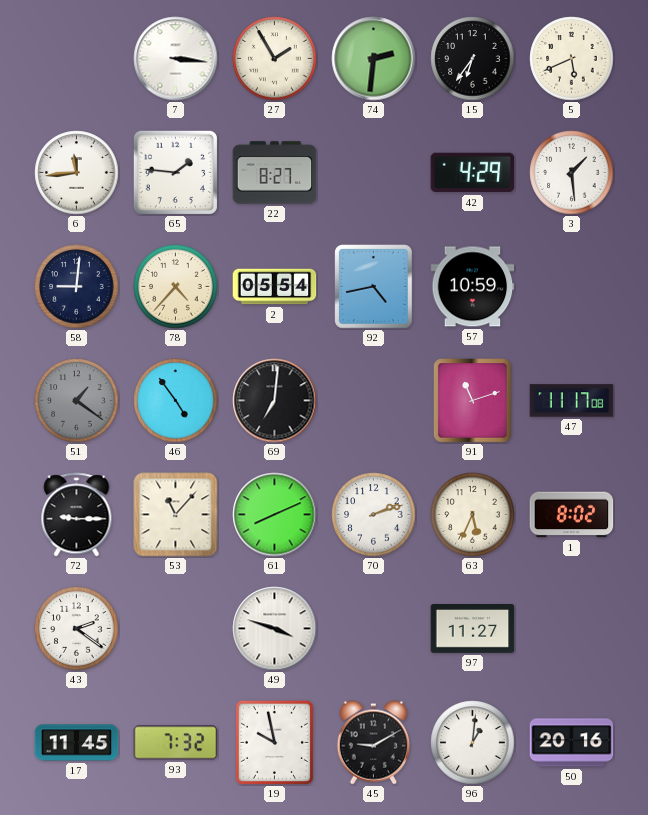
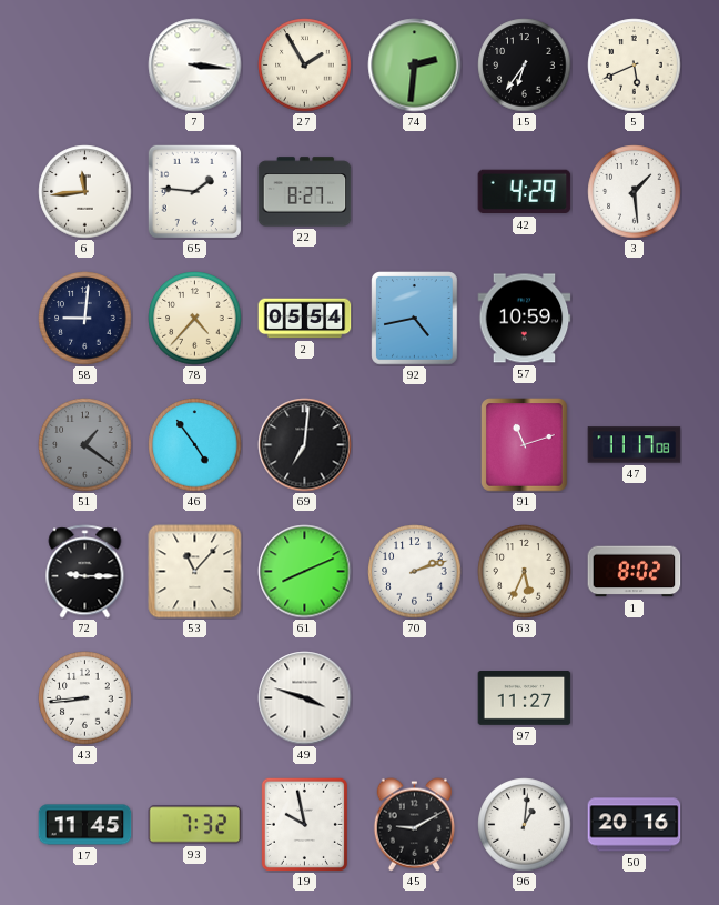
43: 2:21 -> 8:44
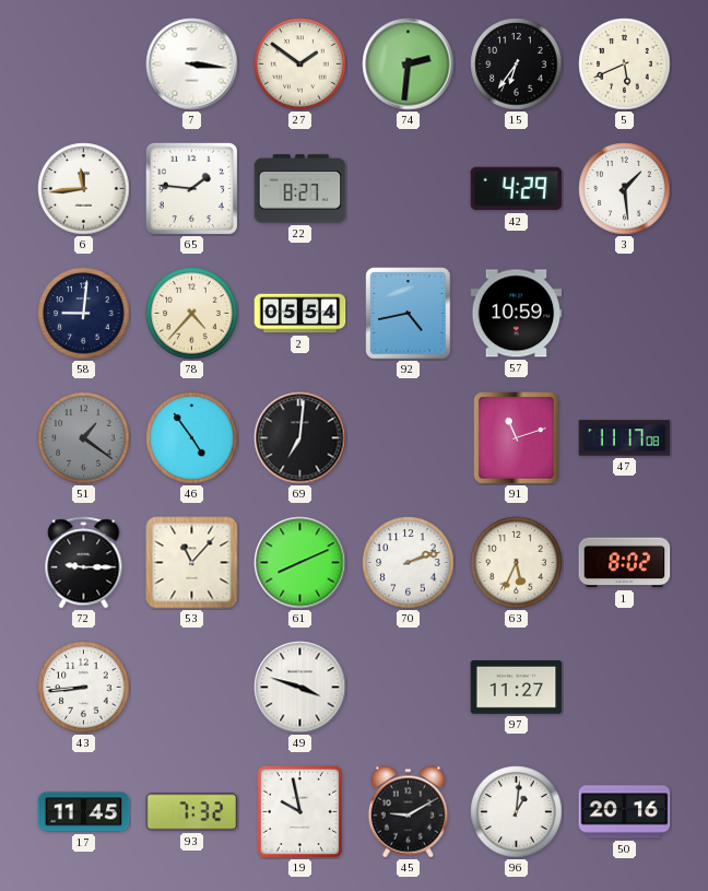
27: 1:55 -> 1:51
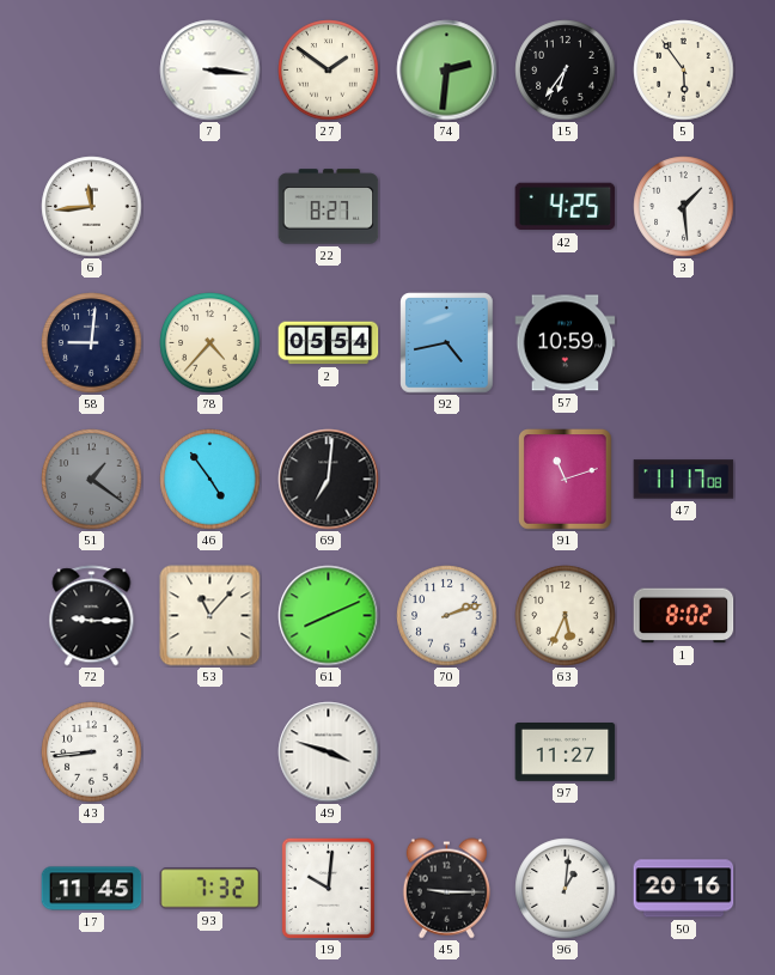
5: 5:41 -> 5:54
65: 1:46 -> none
42: 4:29 -> 4:25
19: 9:58 -> 10:01
45: 9:10 -> 9:15
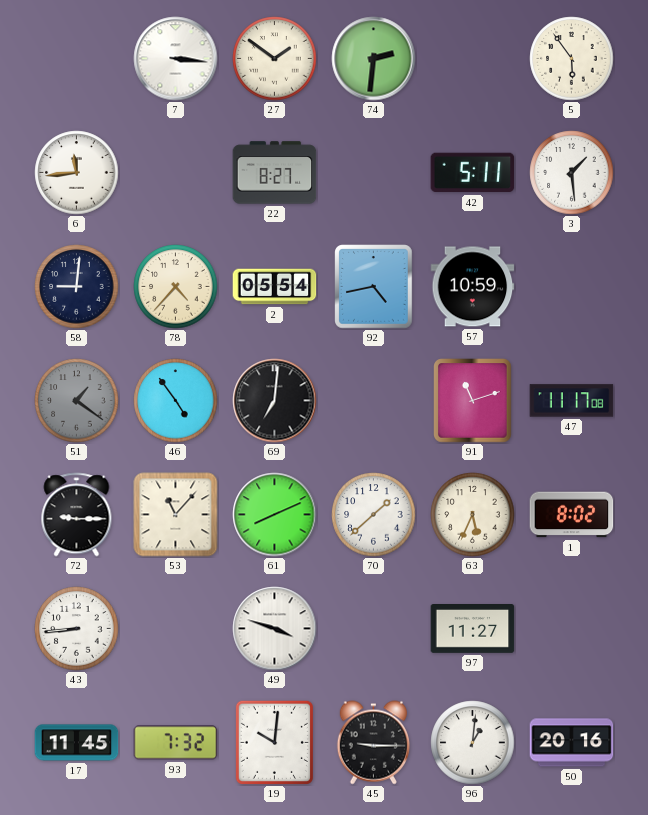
15: 6:36 -> none
42: 4:25 -> 5:11
70: 2:12 -> 1:38
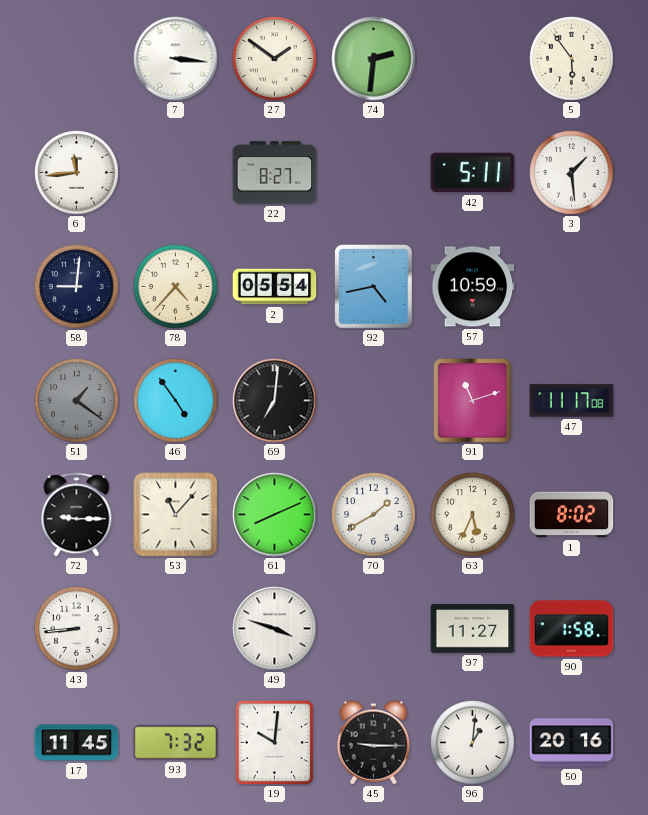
70: 1:38 -> 1:40
90: none -> 1:58
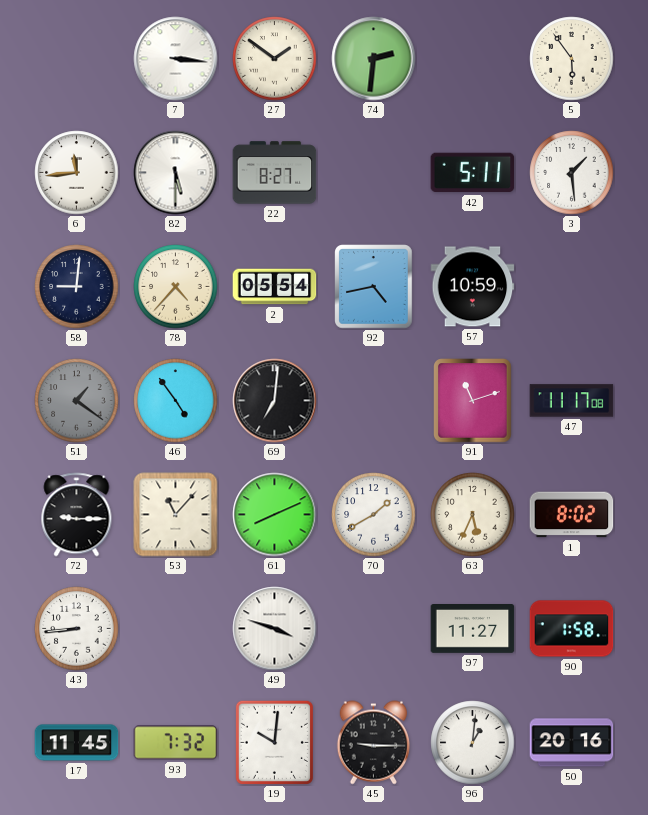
82: none -> 5:30
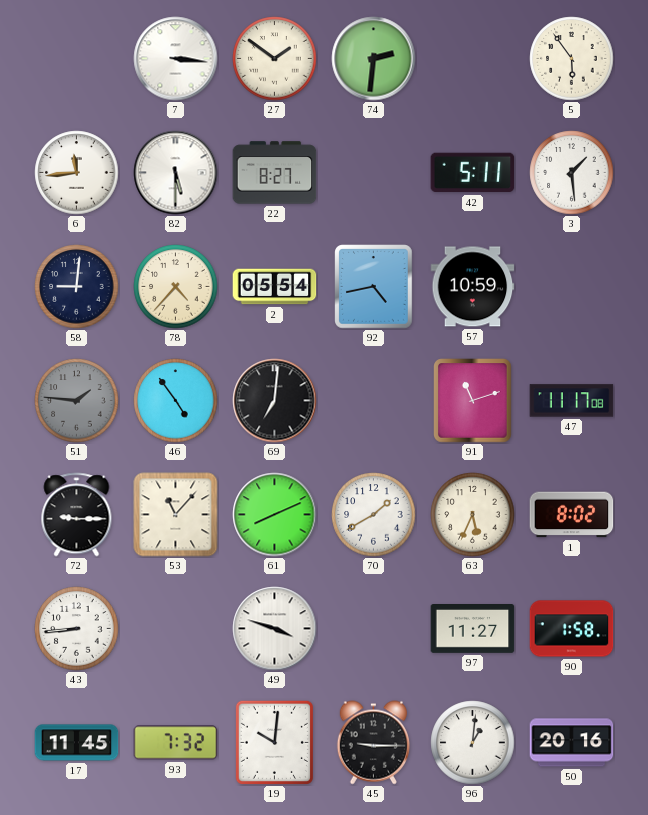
51: 1:21 -> 1:46
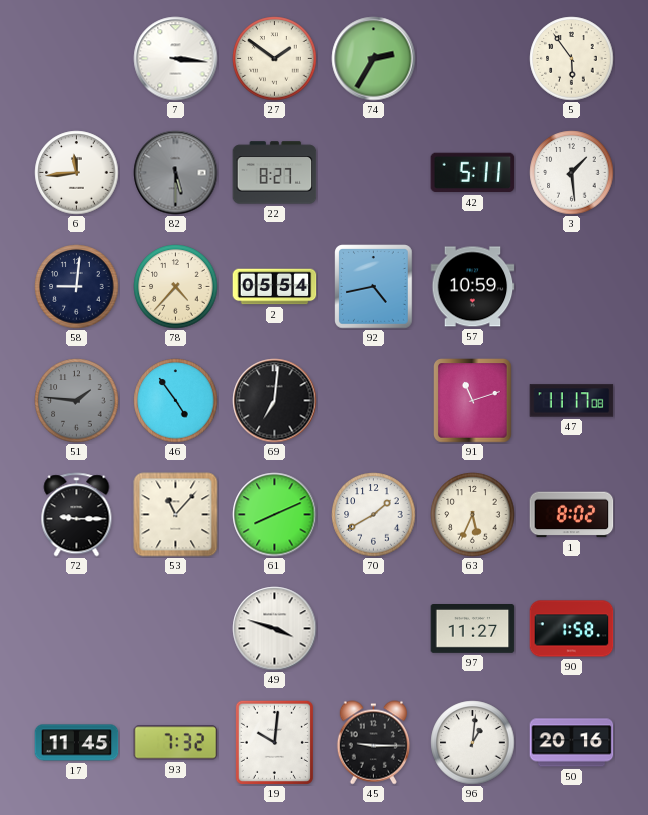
74: 2:31 -> 2:35
82 dial: white -> grey
43: 8:44 -> none
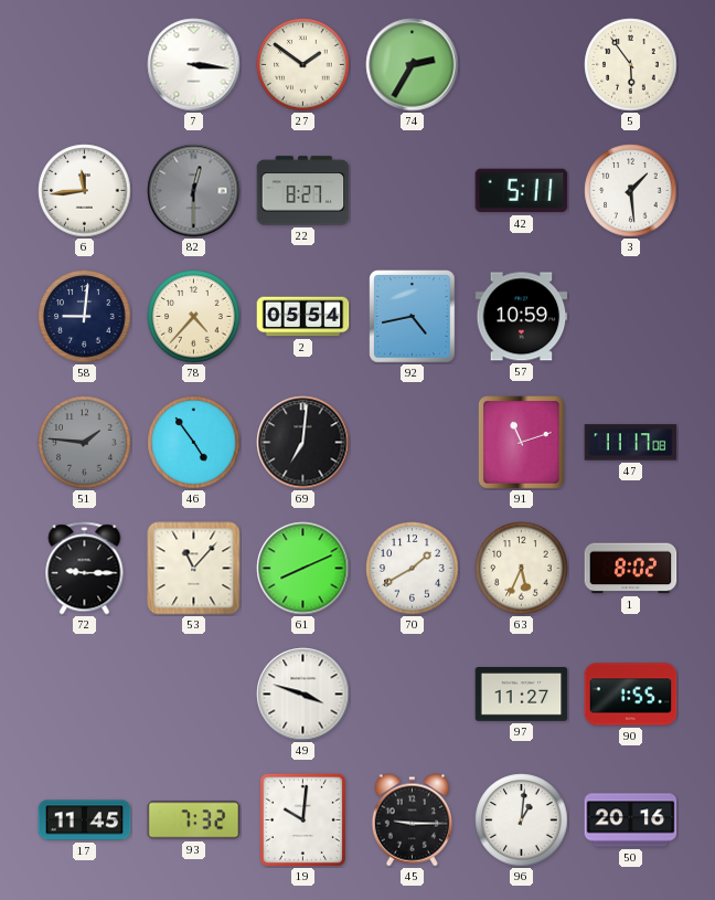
82: 5:30 -> 12:30
90: 1:58 -> 1:55
